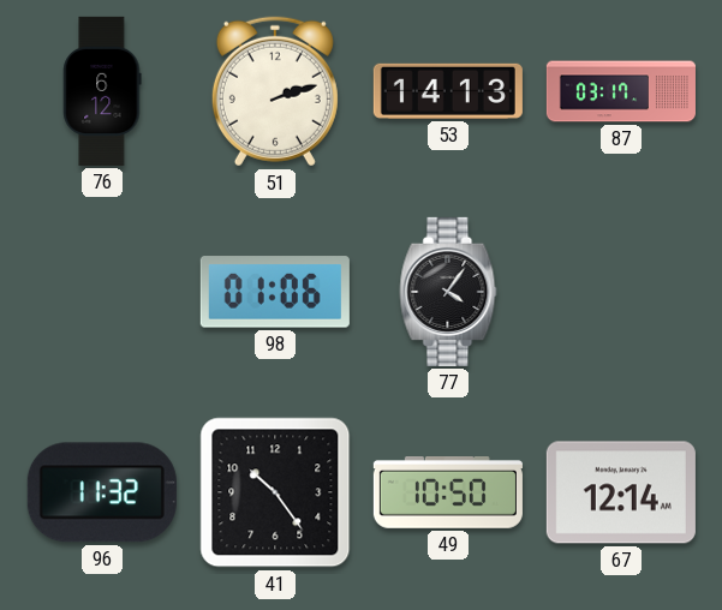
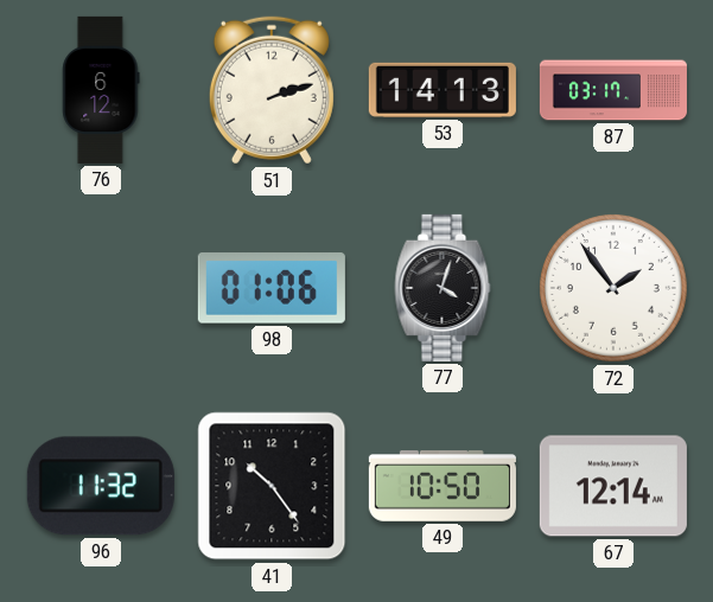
77: 4:06 -> 4:03
72: none -> 1:54
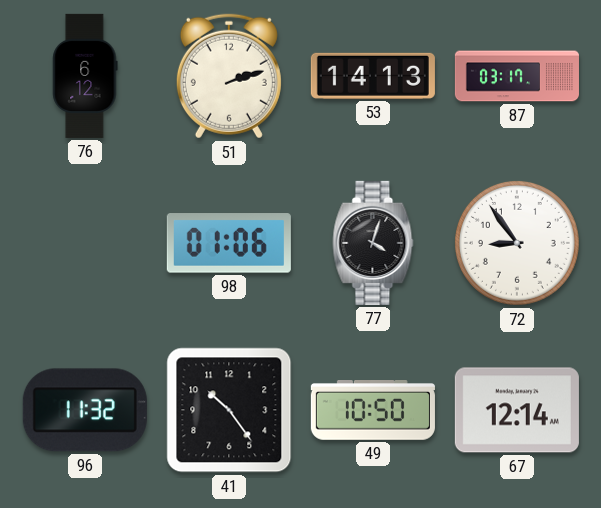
72: 1:54 -> 8:54
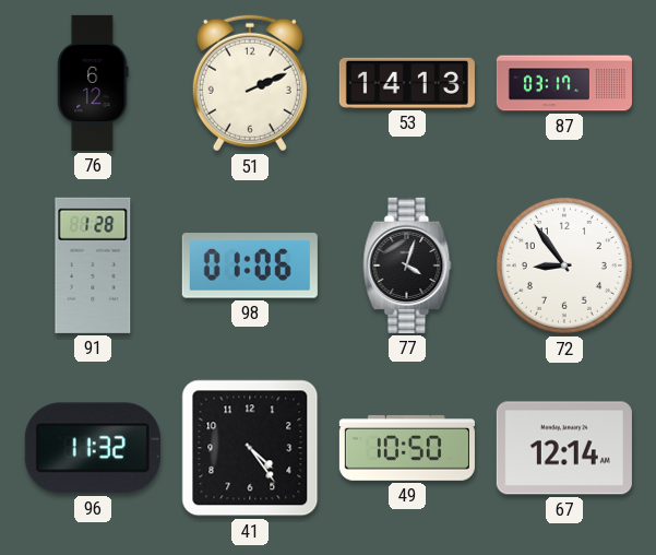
51: 2:12 -> 2:11
91: none -> 1:28
41: 10:24 -> 4:24
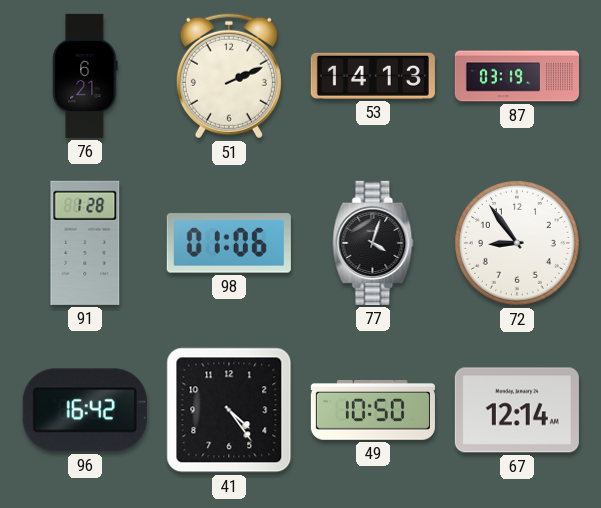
76: 6:12 -> 6:21
87: 03:17 -> 03:19
96: 11:32 -> 16:42
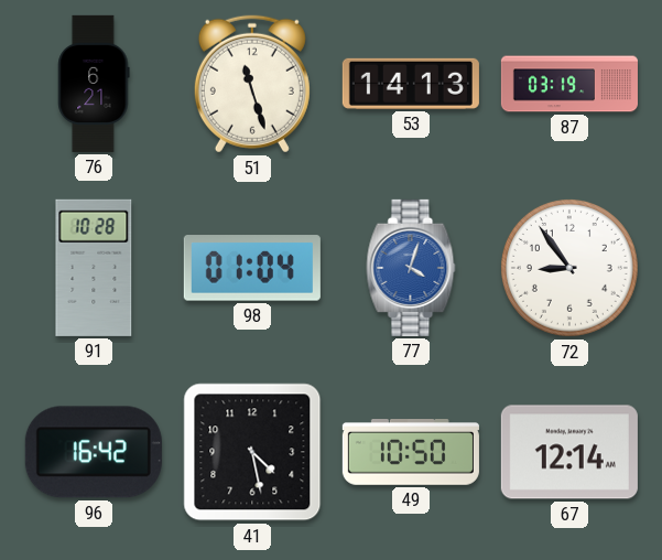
51: 2:11 -> 11:27
91: 1:28 -> 10:28
98: 01:06 -> 01:04
77 dial: black -> blue
41: 4:24 -> 4:28
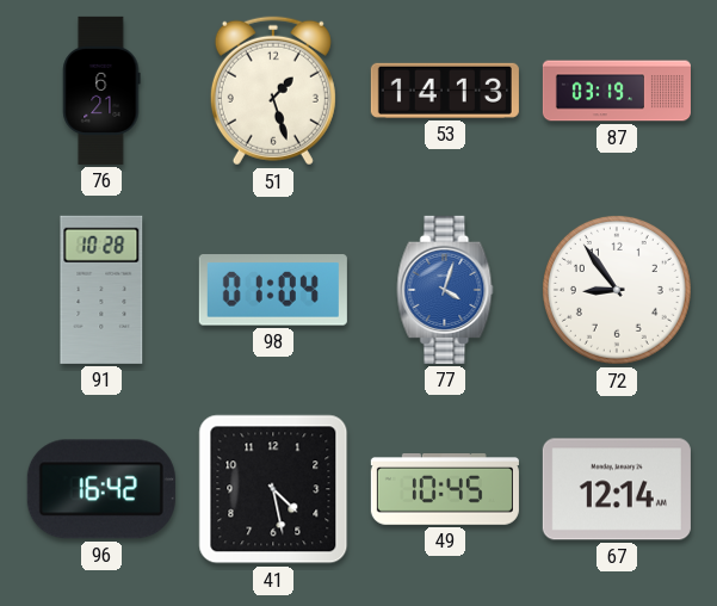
51: 11:27 -> 1:27
49: 10:50 -> 10:45
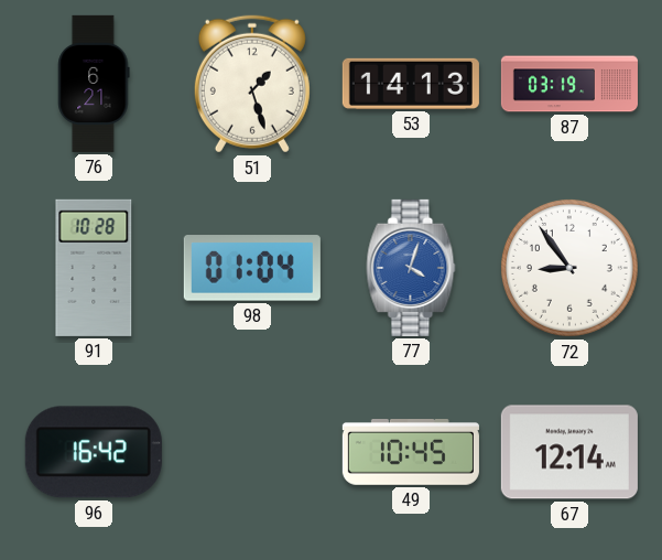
41: 4:28 -> none
